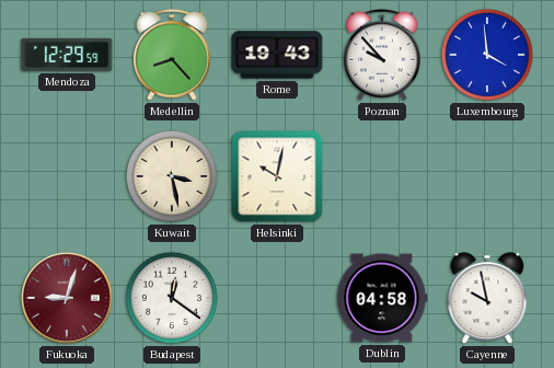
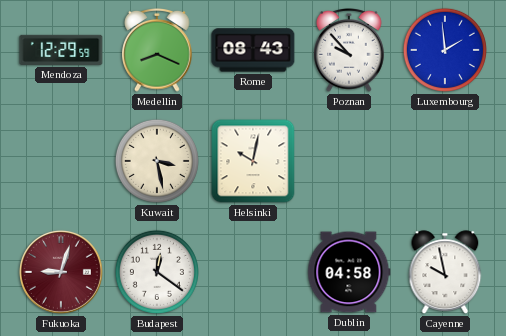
Medellin: 8:23 -> 8:19
Rome: 19:43 -> 08:43
Luxembourg: 3:59 -> 1:59
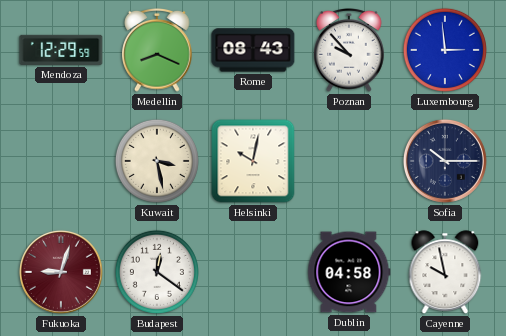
Luxembourg: 1:59 -> 2:59
Sofia: none -> 10:15
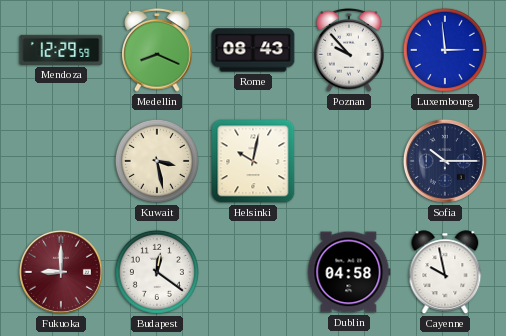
Fukuoka: 9:03 -> 9:00
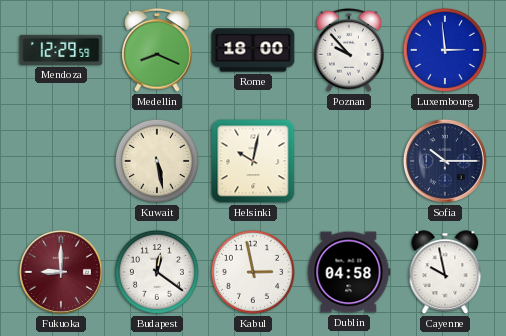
Rome: 08:43 -> 18:00
Kuwait: 3:28 -> 5:28
Kabul: none -> 2:58
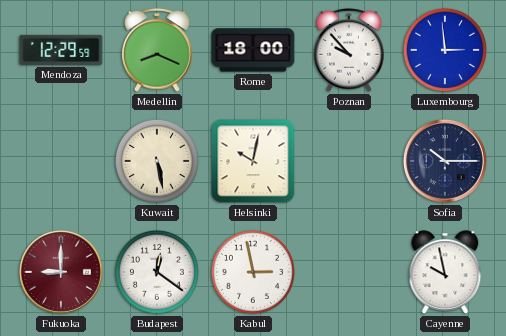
Dublin: 04:58 -> none
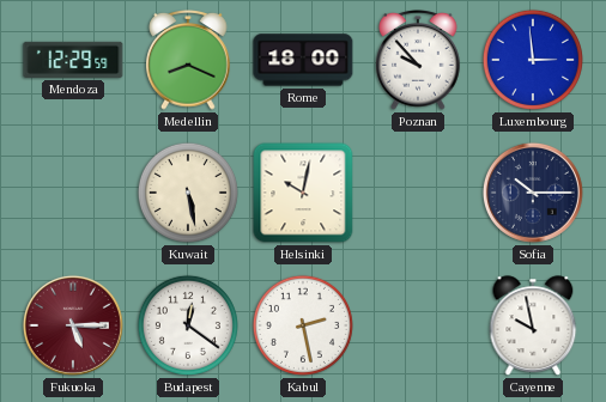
Fukuoka: 9:00 -> 5:15
Kabul: 2:58 -> 2:28
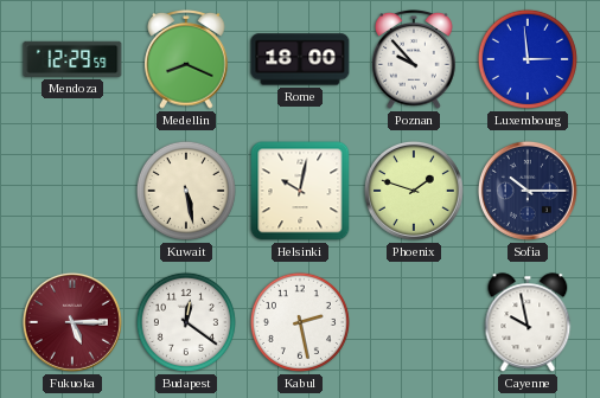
Phoenix: none -> 1:48
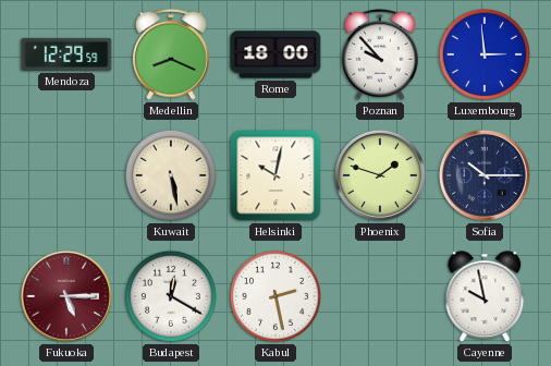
Budapest: 12:21 -> 12:20
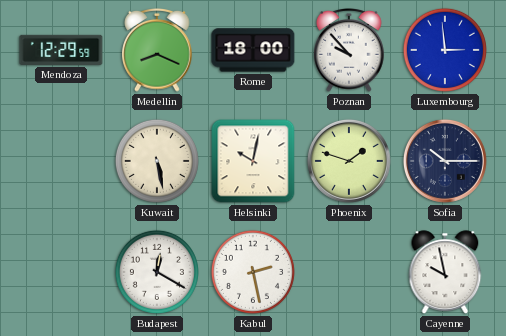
Fukuoka: 5:15 -> none
